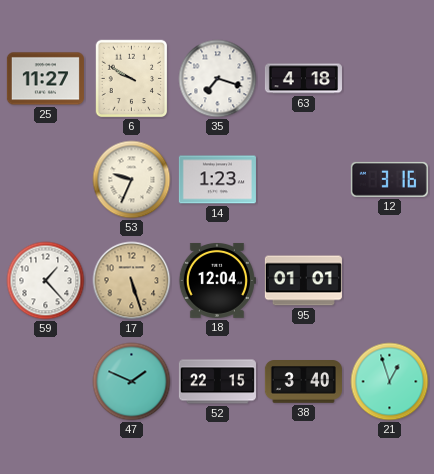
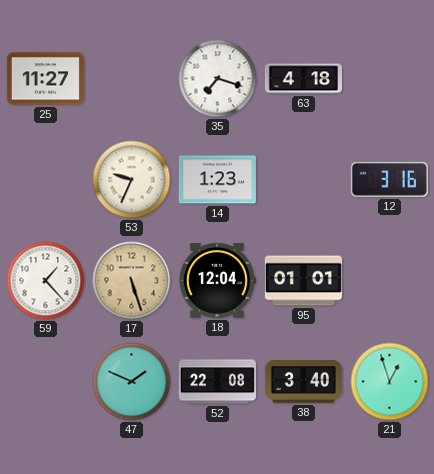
6: 9:50 -> none
52: 22:15 -> 22:08
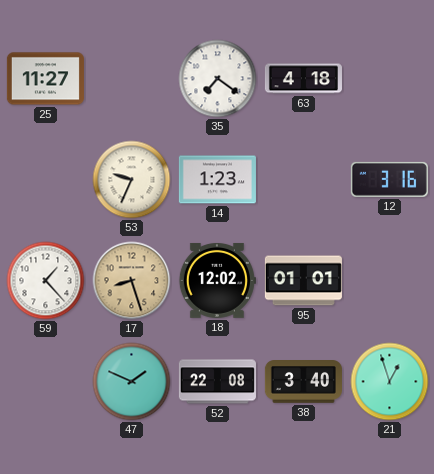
35: 7:18 -> 7:21
17: 5:27 -> 8:27
18: 12:04 -> 12:02
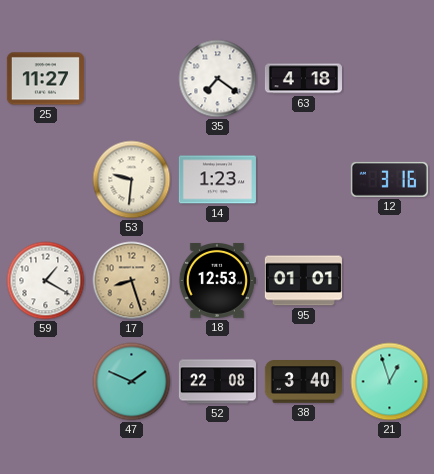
53: 9:34 -> 9:31
59: 1:23 -> 1:20
18: 12:02 -> 12:53
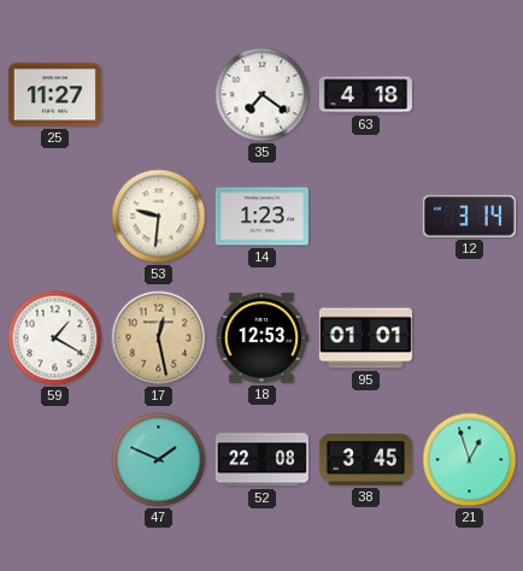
12: 3:16 -> 3:14
17: 8:27 -> 12:28
38: 3:40 -> 3:45
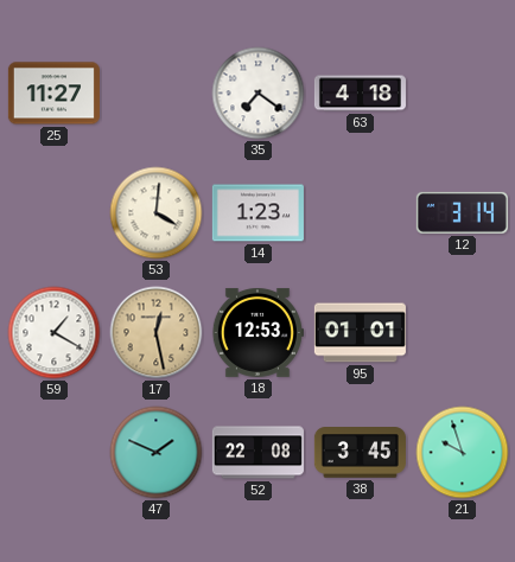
53: 9:31 -> 4:01
21: 12:57 -> 9:57
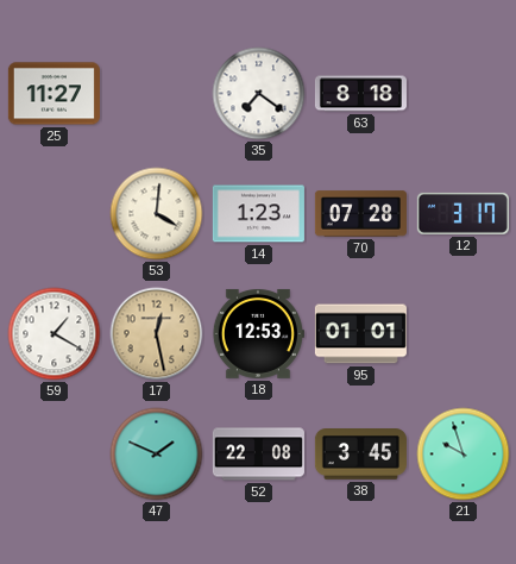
63: 4:18 -> 8:18
70: none -> 07:28
12: 3:14 -> 3:17
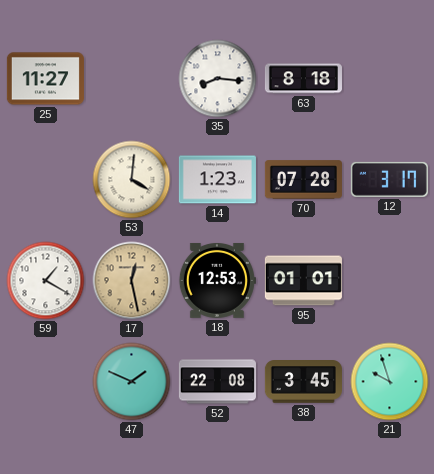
35: 7:21 -> 8:16
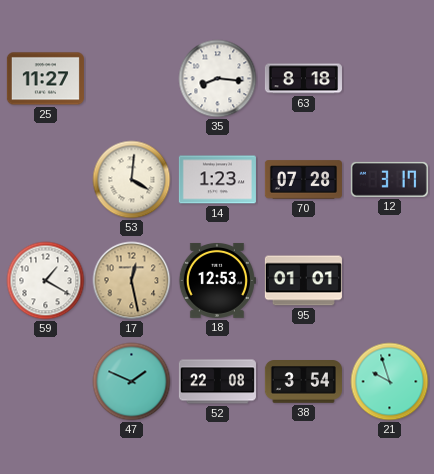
38: 3:45 -> 3:54
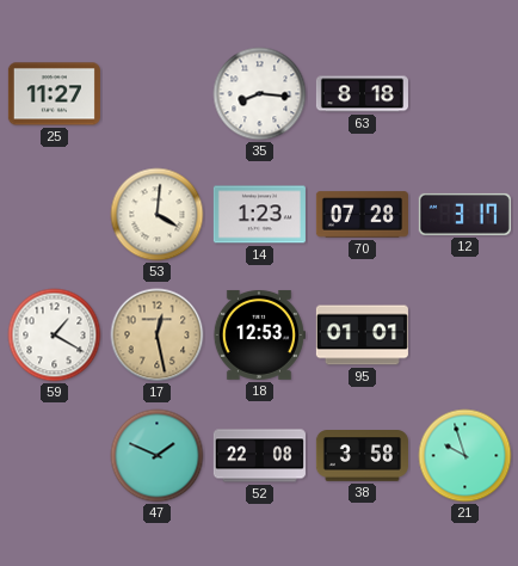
38: 3:54 -> 3:58
